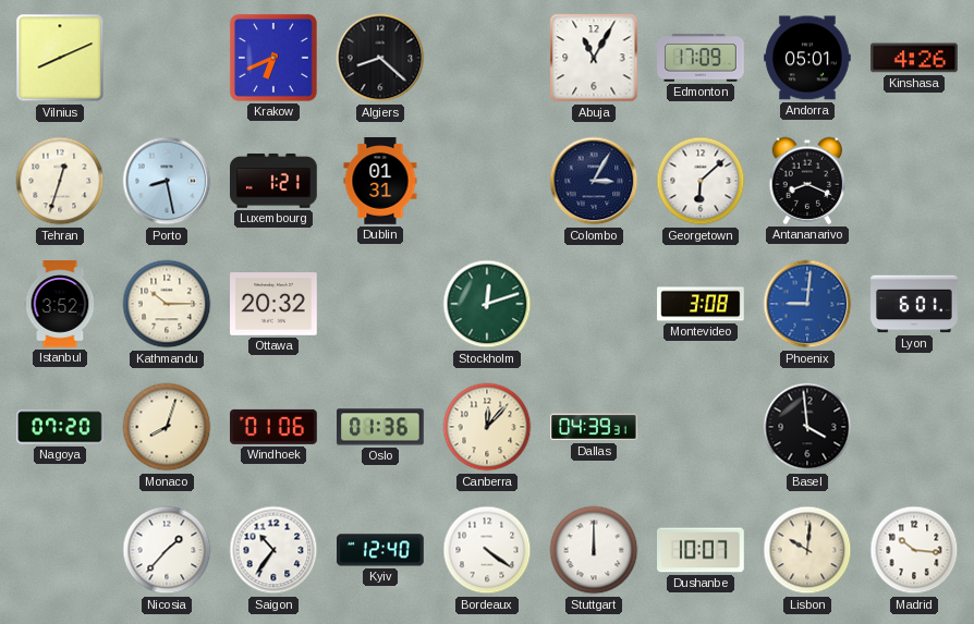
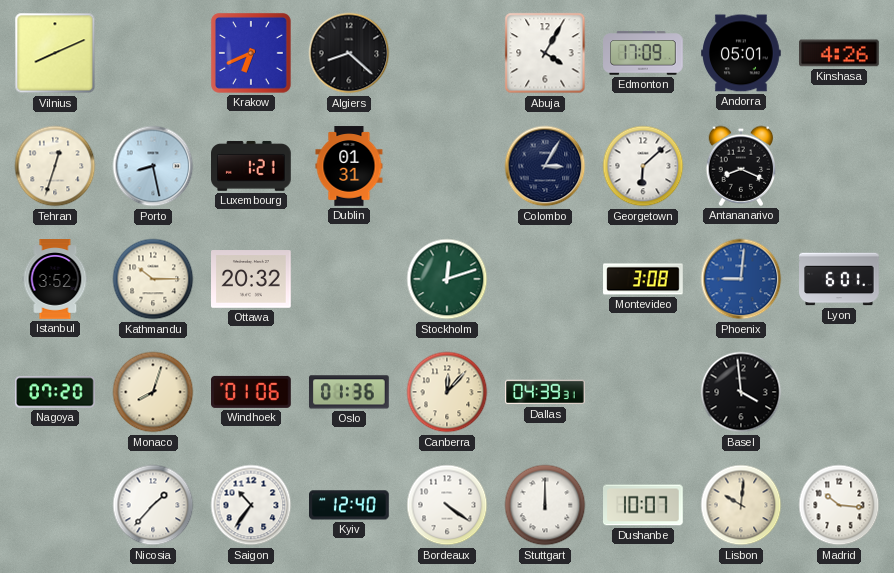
Abuja: 11:05 -> 4:05
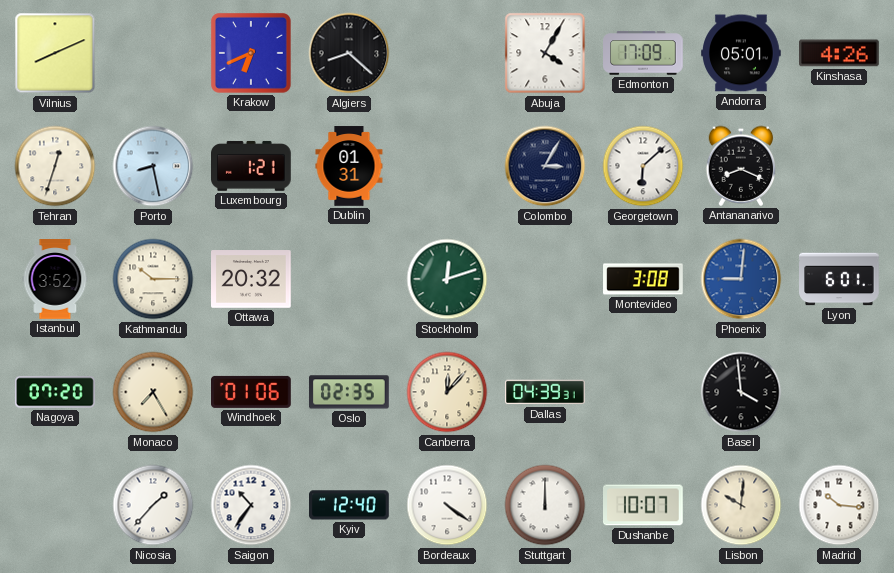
Monaco: 8:03 -> 7:25
Oslo: 01:36 -> 02:35
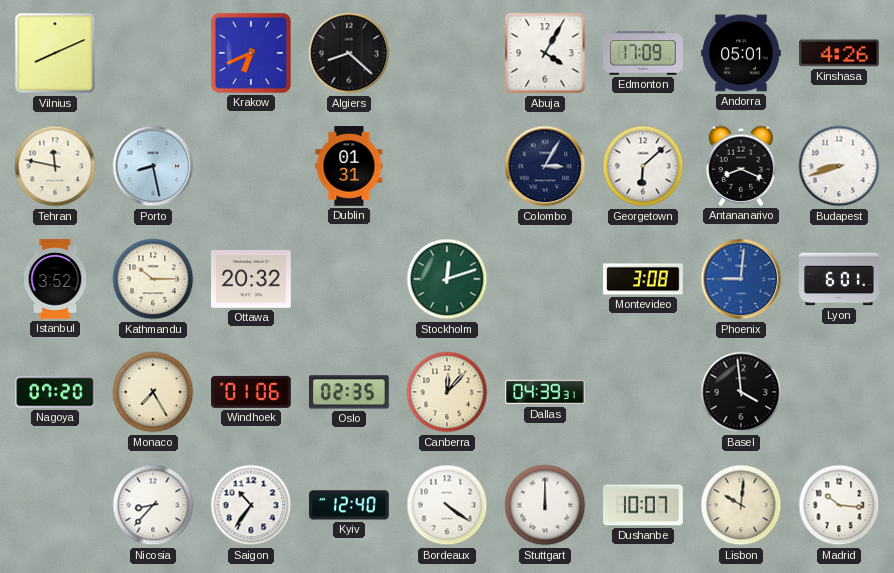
Tehran: 12:33 -> 11:47
Luxembourg: 1:21 -> none
Budapest: none -> 8:42
Nicosia: 1:37 -> 8:37
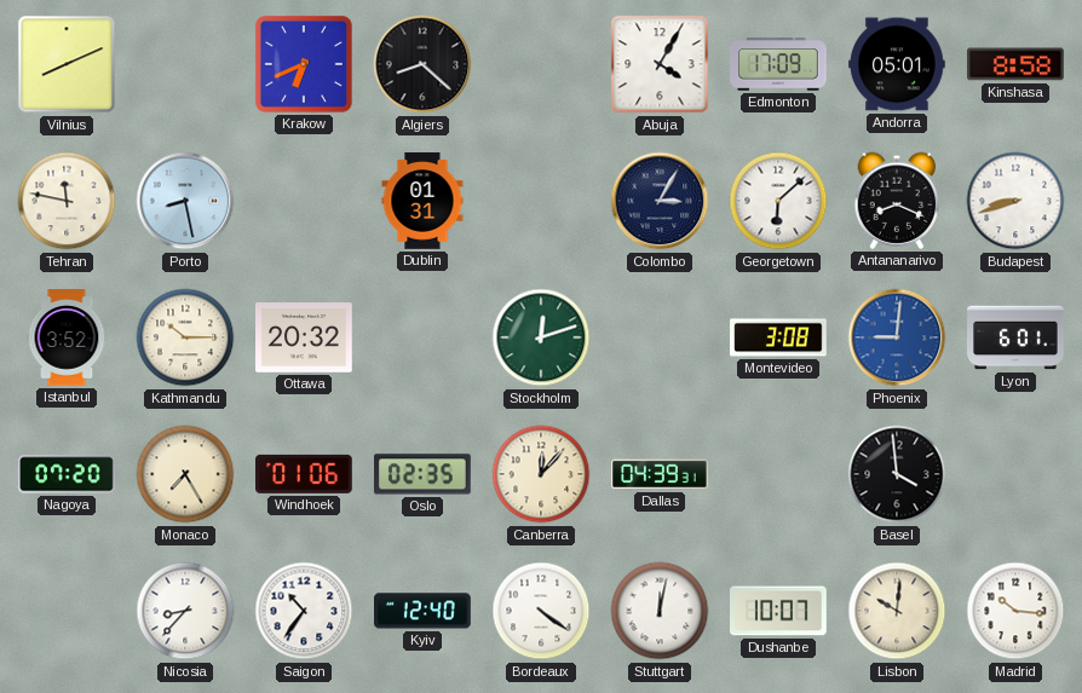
Kinshasa: 4:26 -> 8:58
Stuttgart: 12:00 -> 12:02
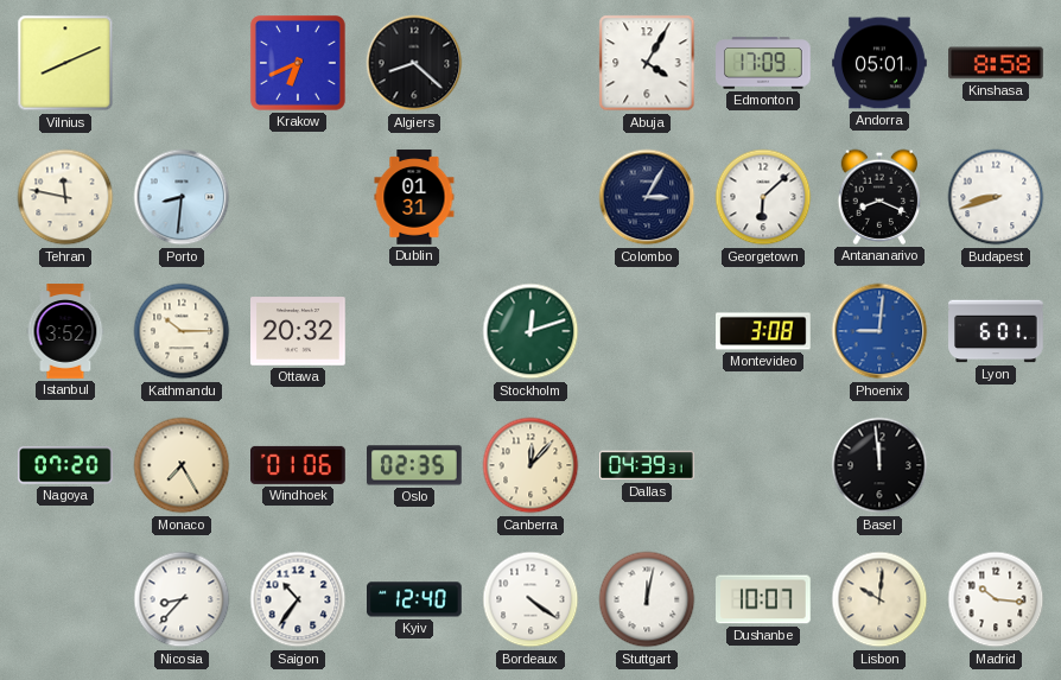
Porto: 8:28 -> 8:31
Basel: 3:59 -> 11:59
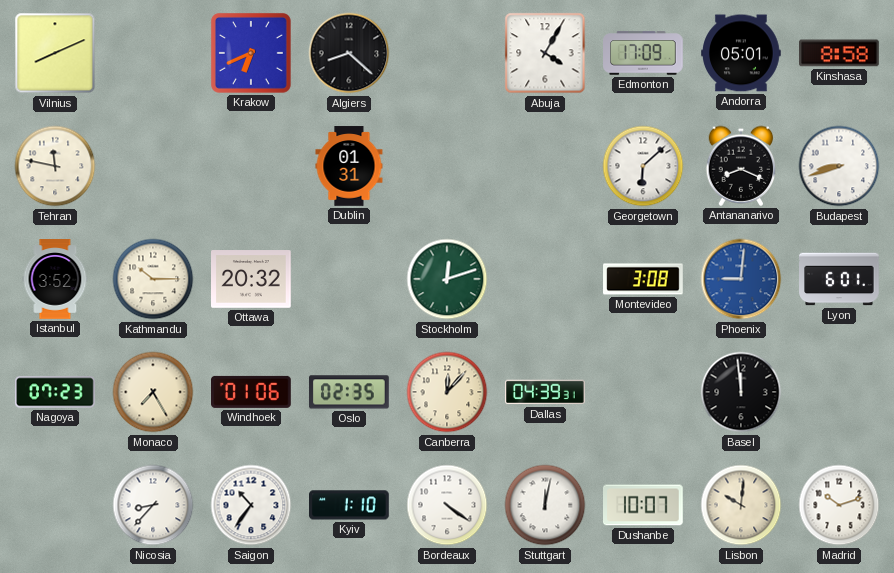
Porto: 8:31 -> none
Colombo: 3:05 -> none
Nagoya: 07:20 -> 07:23
Kyiv: 12:40 -> 1:10
Madrid: 10:16 -> 10:12
